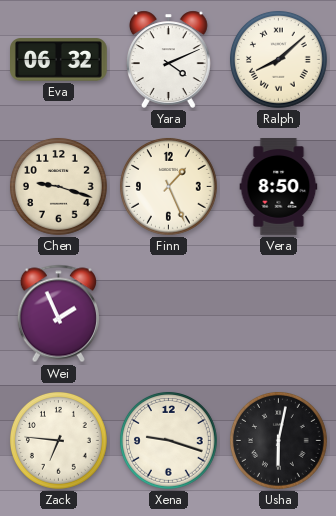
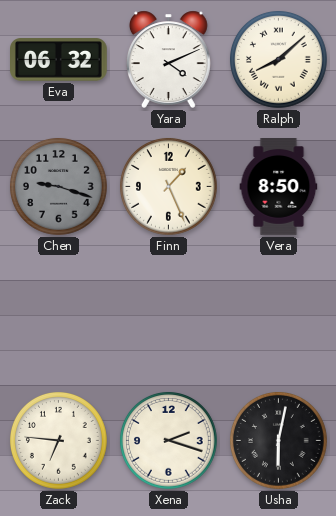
Chen dial: cream -> grey
Wei: 1:56 -> none
Xena: 9:18 -> 2:18
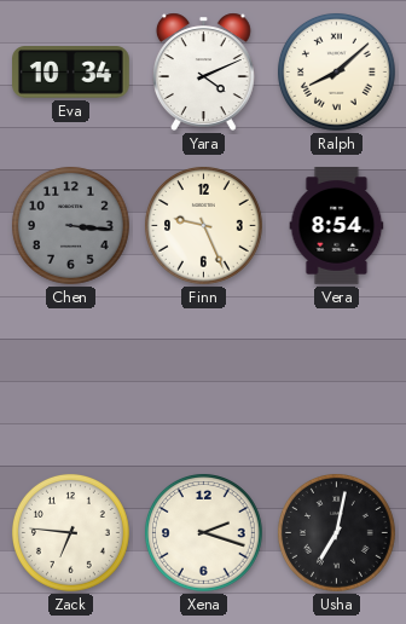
Eva: 06:32 -> 10:34
Chen: 9:18 -> 3:16
Finn: 1:26 -> 9:26
Vera: 8:50 -> 8:54
Usha: 6:02 -> 7:02
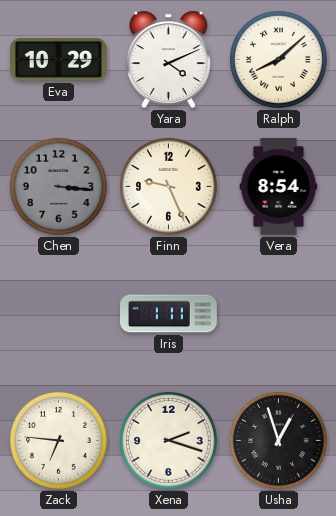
Eva: 10:34 -> 10:29
Iris: none -> 1:11
Usha: 7:02 -> 12:57
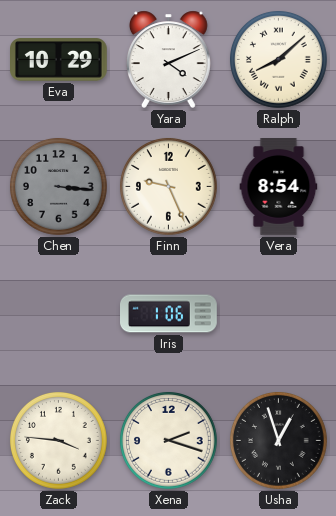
Iris: 1:11 -> 1:06
Zack: 6:46 -> 3:46
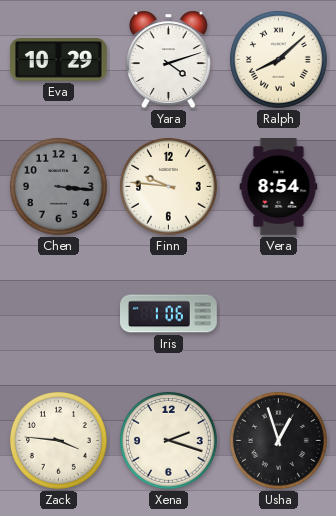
Yara: 4:11 -> 4:12
Finn: 9:26 -> 9:46
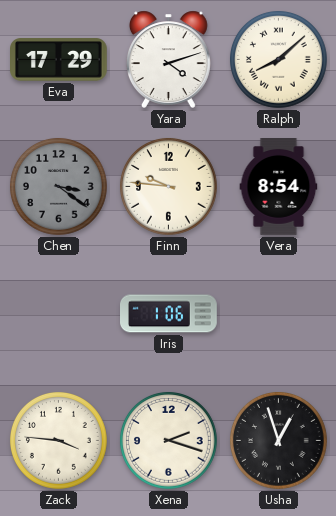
Eva: 10:29 -> 17:29
Chen: 3:16 -> 3:21
